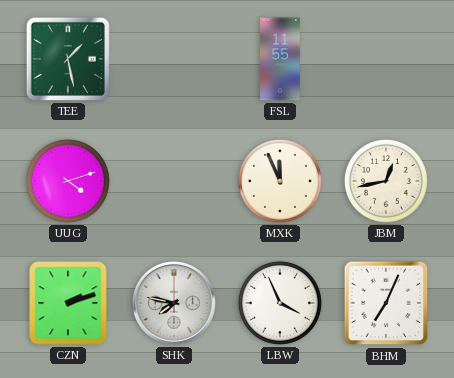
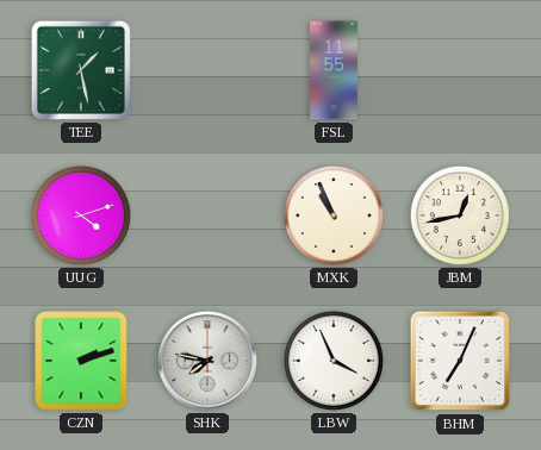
MXK: 11:56 -> 10:56
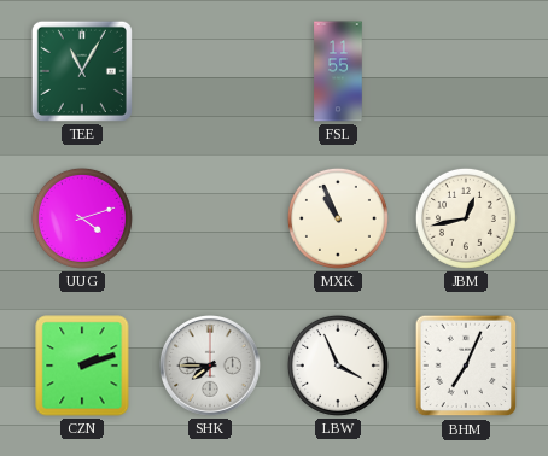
TEE: 1:28 -> 11:05
SHK: 7:47 -> 7:45
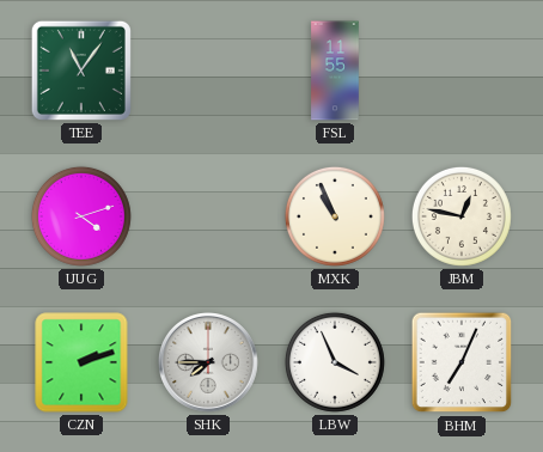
TEE: 11:05 -> 11:06
JBM: 12:43 -> 12:47
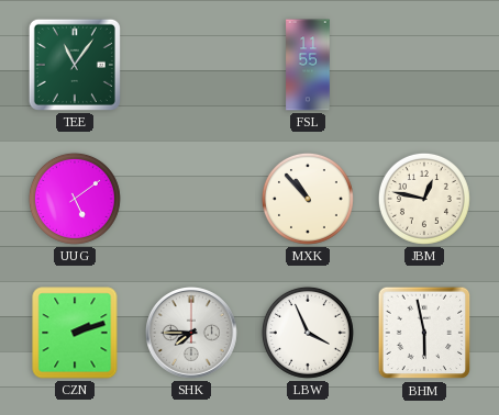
UUG: 4:12 -> 5:09
MXK: 10:56 -> 10:53
BHM: 7:04 -> 5:58
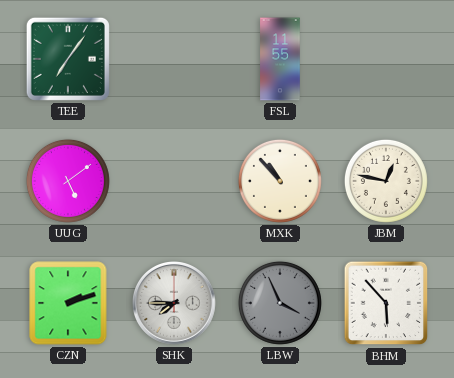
TEE: 11:06 -> 7:06
LBW dial: white -> grey
BHM: 5:58 -> 5:53
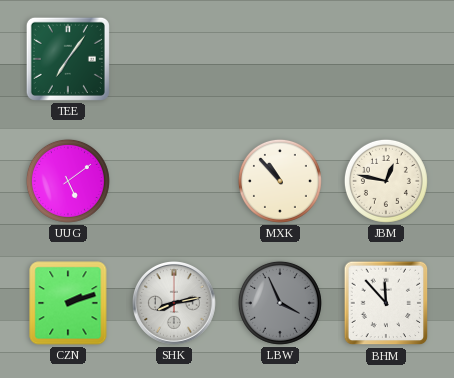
FSL: 11:55 -> none
SHK: 7:45 -> 8:13
BHM: 5:53 -> 11:53
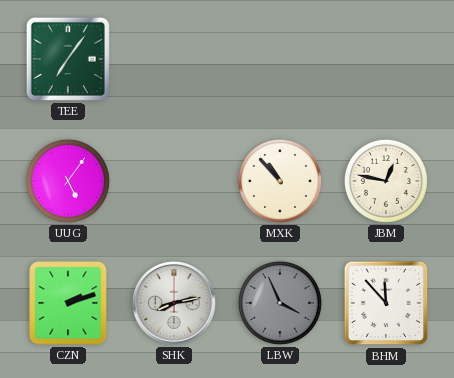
UUG: 5:09 -> 5:06
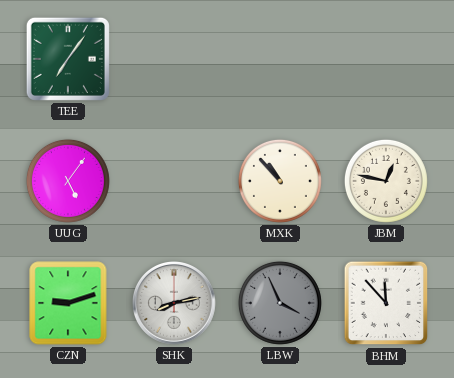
CZN: 2:12 -> 9:12
